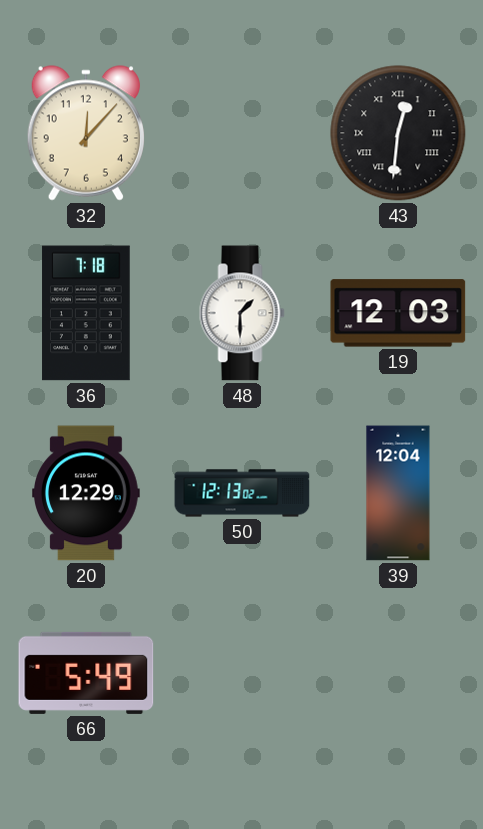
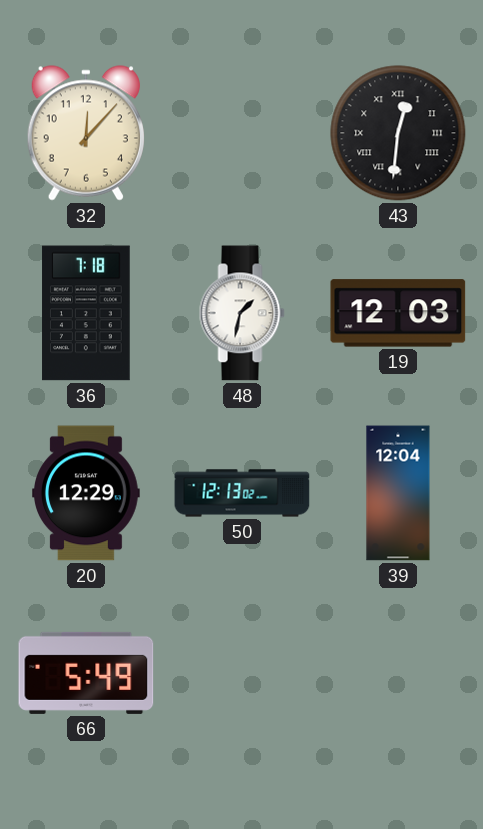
48: 1:30 -> 1:32
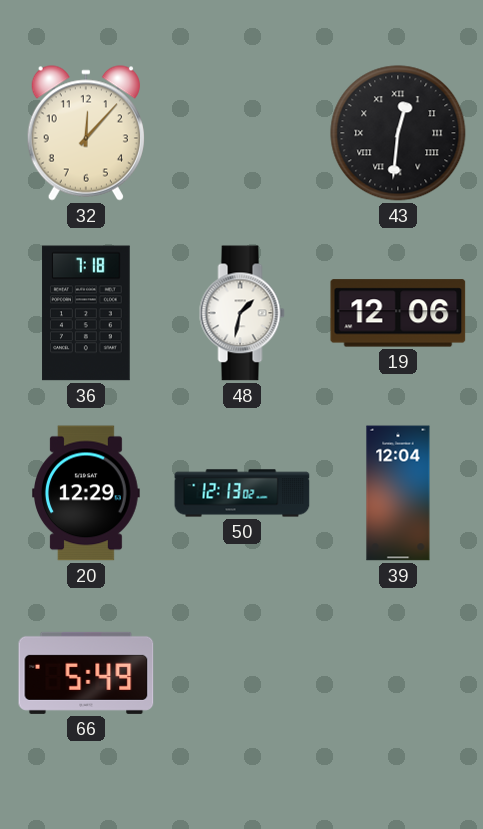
19: 12:03 -> 12:06
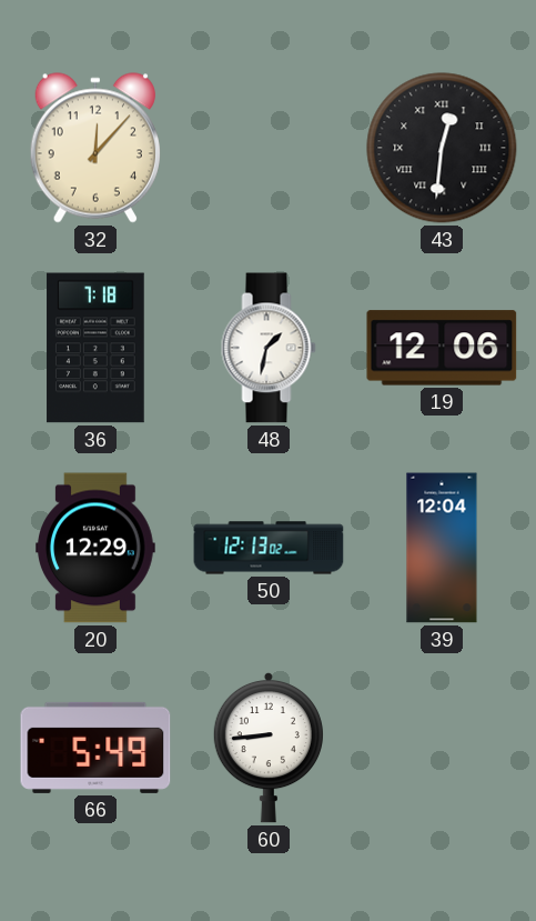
60: none -> 8:44
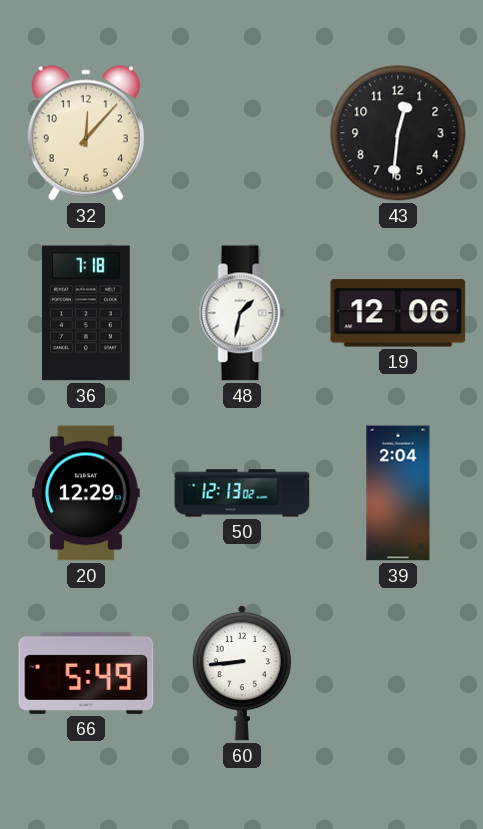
43 numerals: Roman -> Arabic
39: 12:04 -> 2:04
